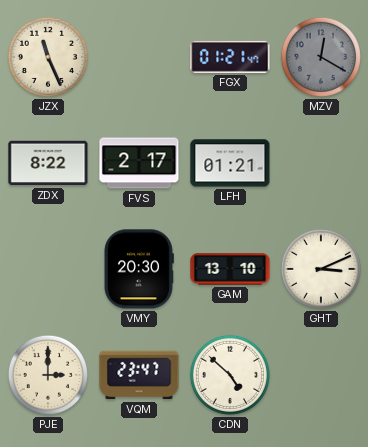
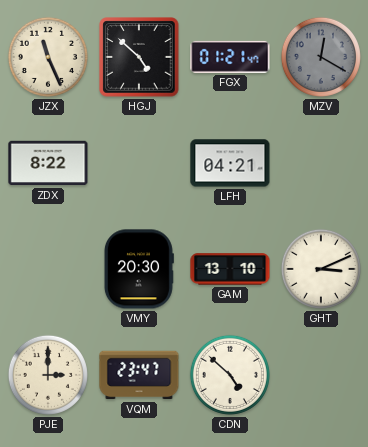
HGJ: none -> 4:52
FVS: 2:17 -> none
LFH: 01:21 -> 04:21
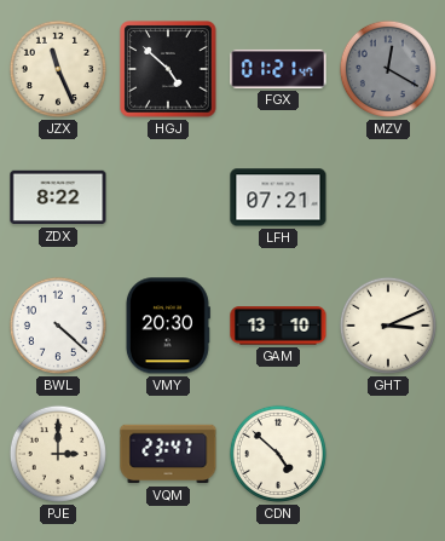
LFH: 04:21 -> 07:21
BWL: none -> 4:22
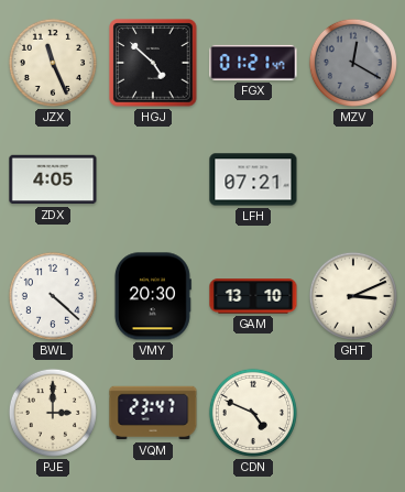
ZDX: 8:22 -> 4:05
CDN: 4:52 -> 4:49
